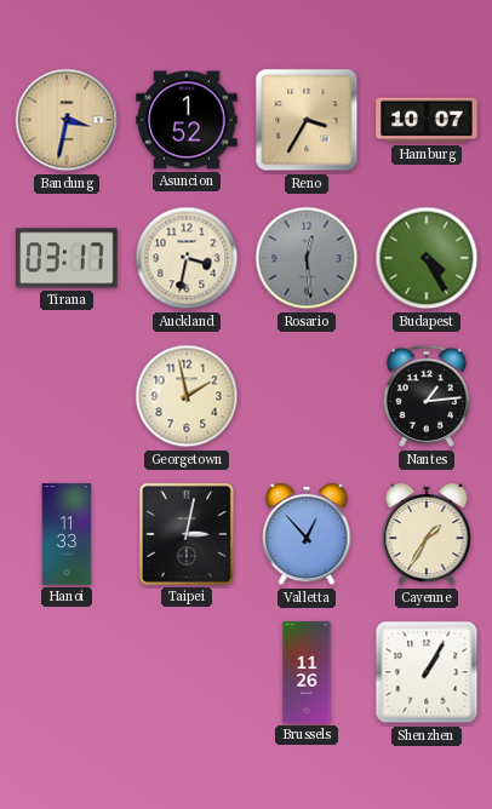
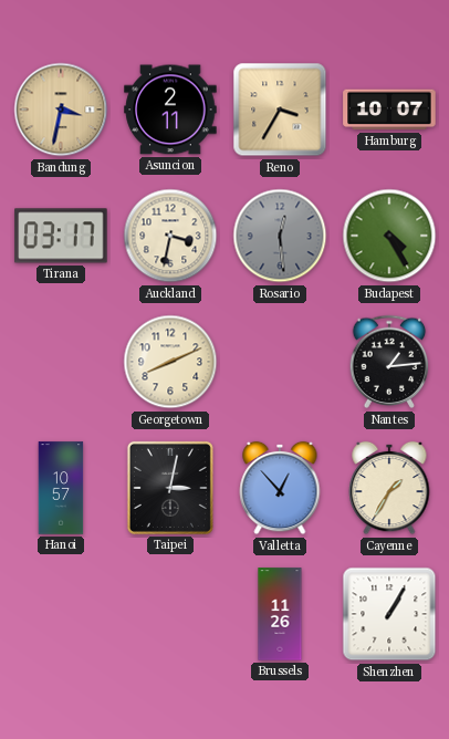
Asuncion: 1:52 -> 2:11
Georgetown: 1:58 -> 8:11
Hanoi: 11:33 -> 10:57
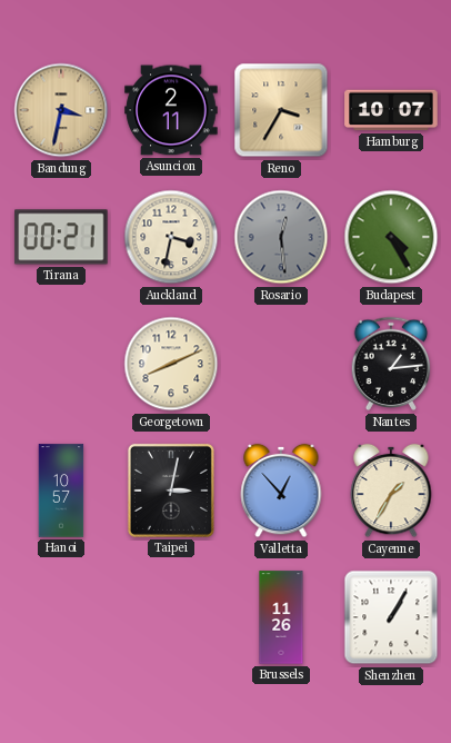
Tirana: 03:17 -> 00:21
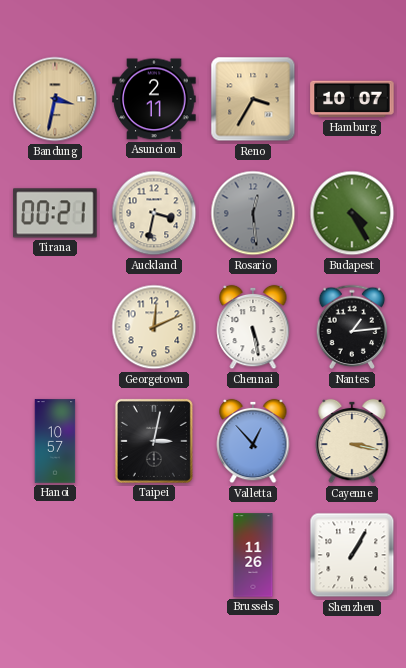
Georgetown: 8:11 -> 12:11
Chennai: none -> 5:28
Cayenne: 1:35 -> 3:17
